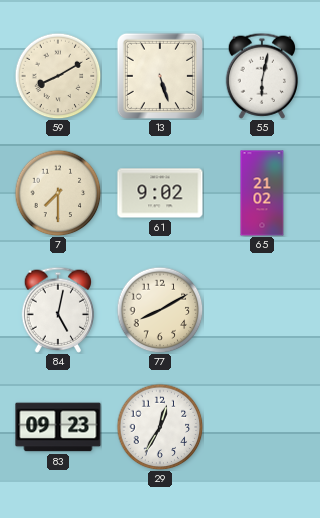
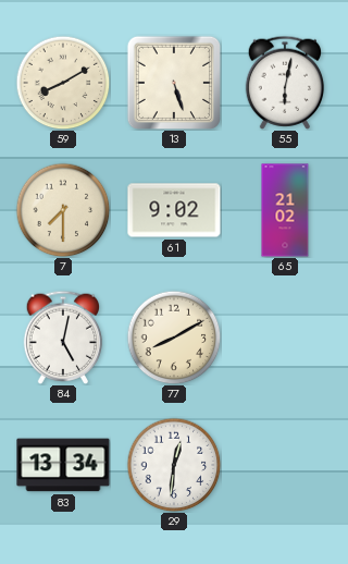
83: 09:23 -> 13:34
29: 12:35 -> 12:31
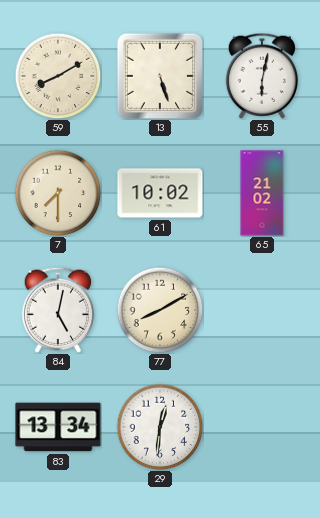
61: 9:02 -> 10:02
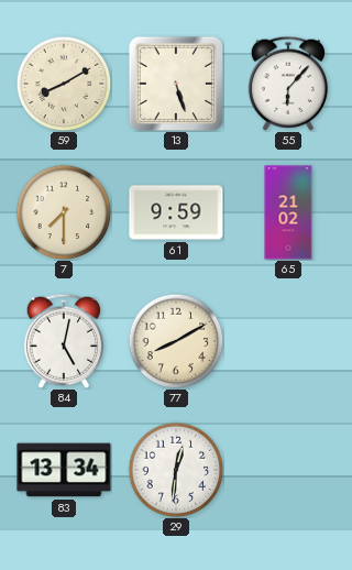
55: 6:02 -> 6:07
61: 10:02 -> 9:59
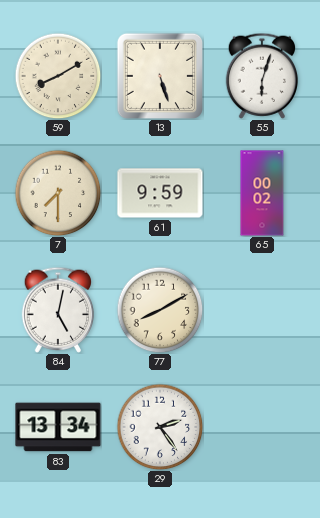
55: 6:07 -> 6:03
65: 21:02 -> 00:02
29: 12:31 -> 2:24
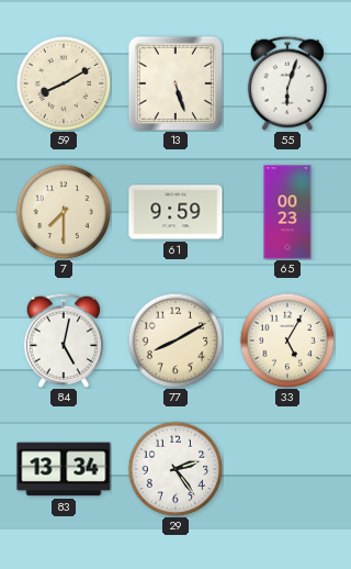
65: 00:02 -> 00:23
33: none -> 5:05
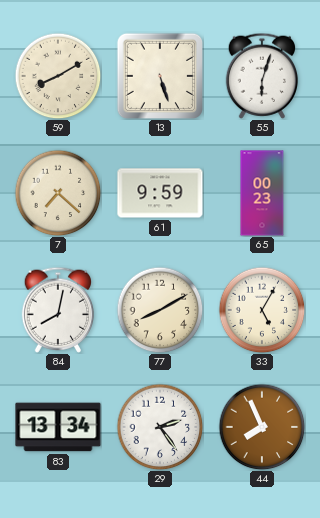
7: 7:30 -> 7:22
84: 5:02 -> 8:02
44: none -> 7:56
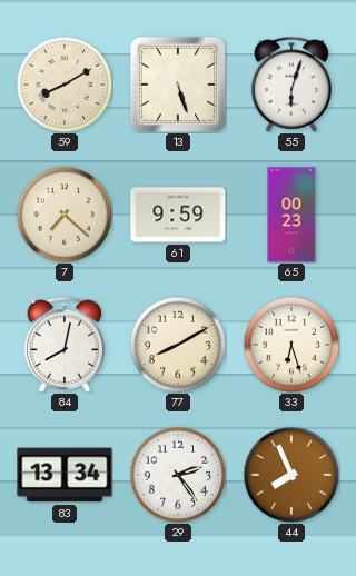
33: 5:05 -> 6:27
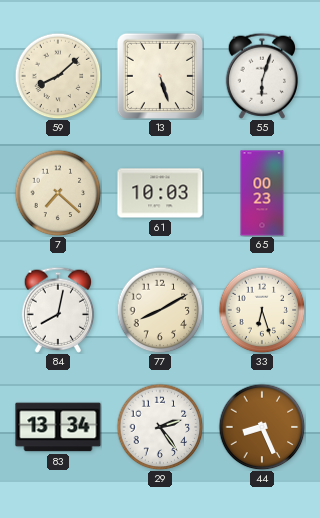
59: 8:10 -> 8:08
61: 9:59 -> 10:03
44: 7:56 -> 8:26
